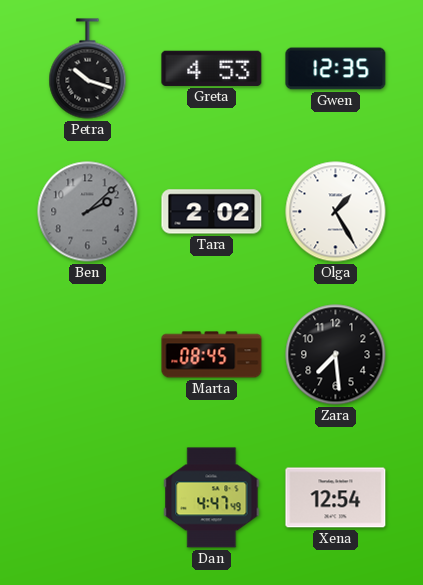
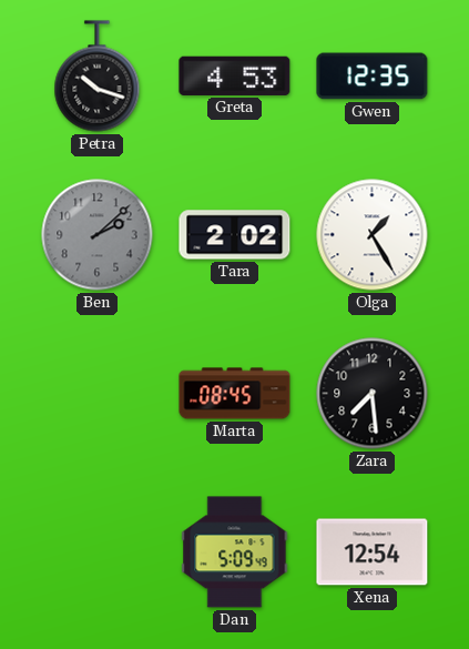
Dan: 4:47 -> 5:09
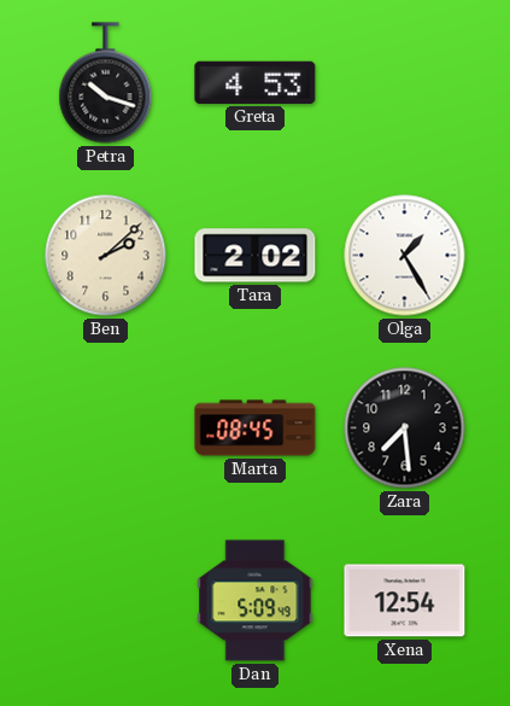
Gwen: 12:35 -> none
Ben dial: grey -> cream
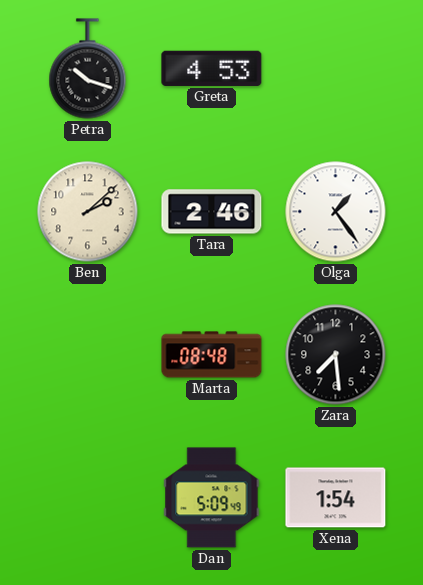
Tara: 2:02 -> 2:46
Olga: 1:25 -> 1:24
Marta: 08:45 -> 08:48
Xena: 12:54 -> 1:54
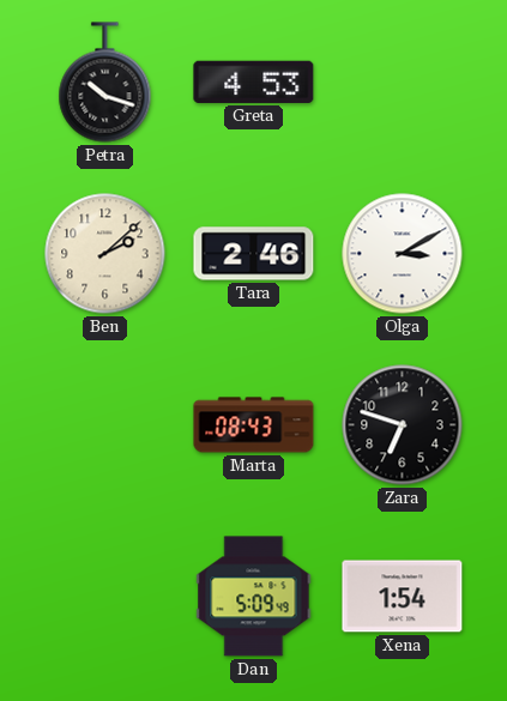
Olga: 1:24 -> 3:10
Marta: 08:48 -> 08:43
Zara: 7:29 -> 6:48
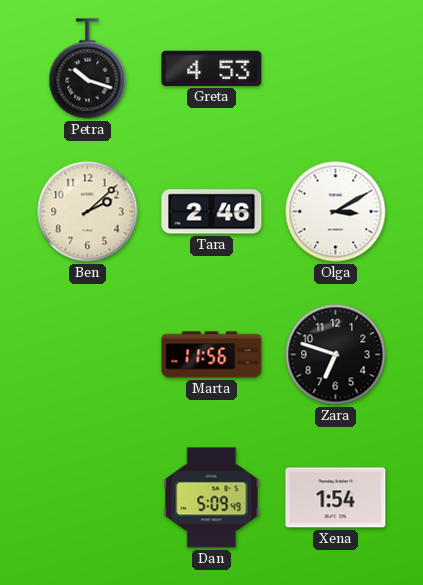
Marta: 08:43 -> 11:56
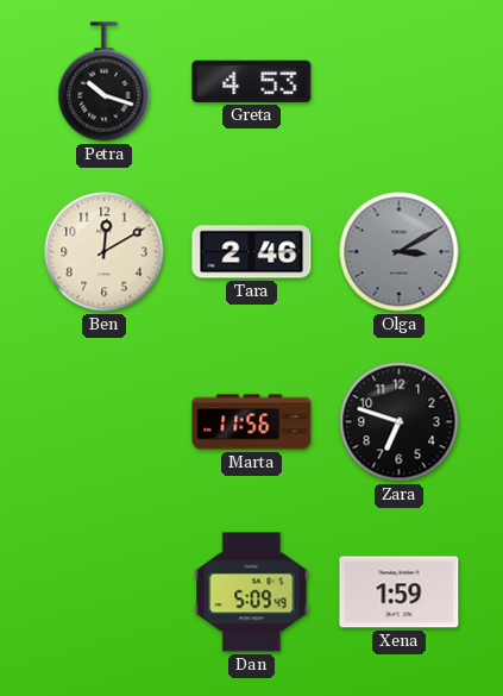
Ben: 2:08 -> 12:10
Olga dial: white -> grey
Xena: 1:54 -> 1:59
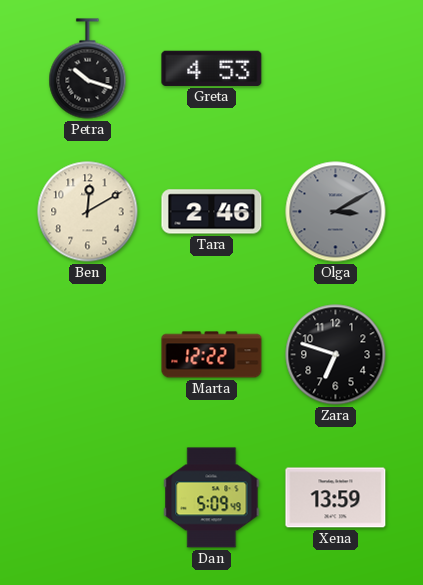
Marta: 11:56 -> 12:22
Xena: 1:59 -> 13:59
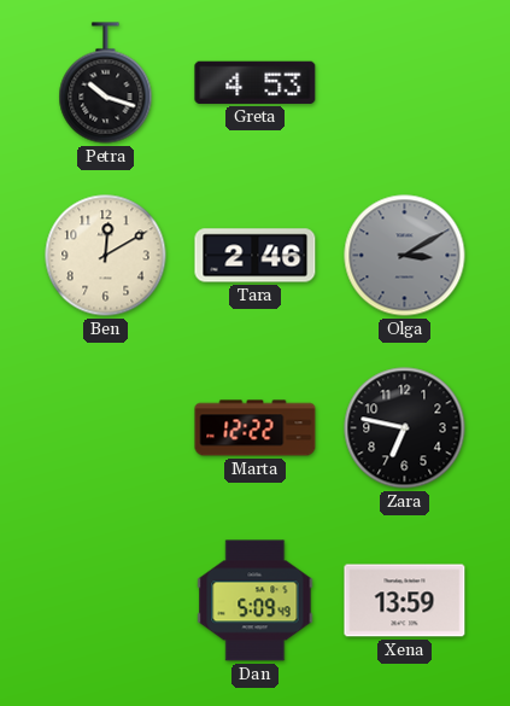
Zara: 6:48 -> 6:47
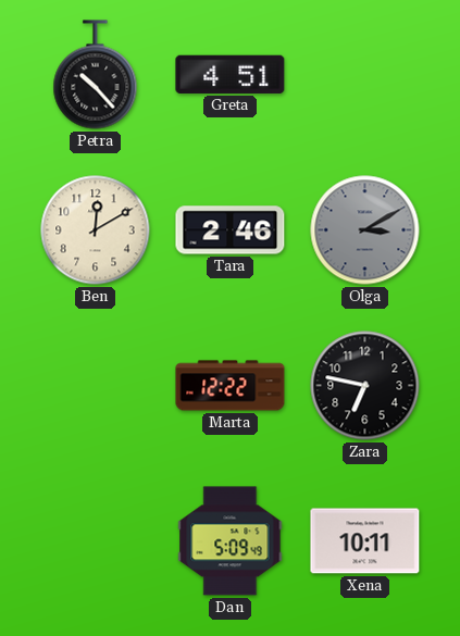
Petra: 10:18 -> 10:23
Greta: 4:53 -> 4:51
Xena: 13:59 -> 10:11
